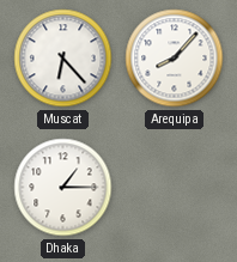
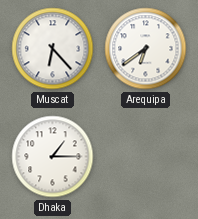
Arequipa: 8:07 -> 6:39
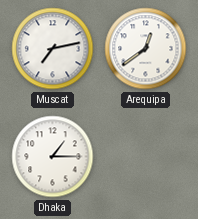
Muscat: 6:23 -> 7:13
Arequipa: 6:39 -> 12:39
